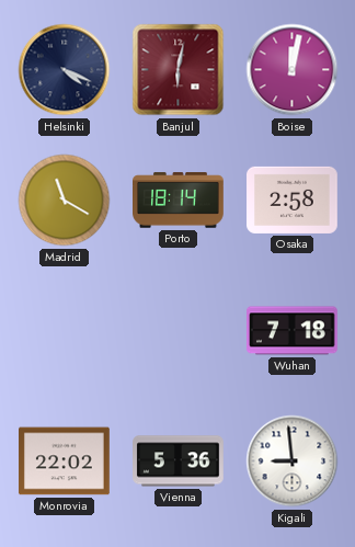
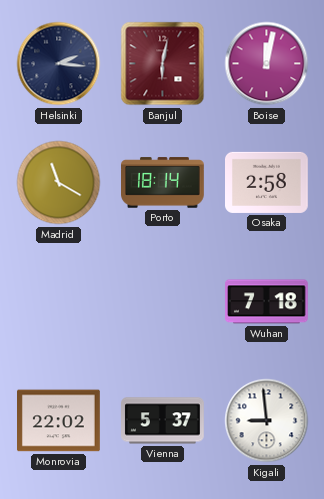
Helsinki: 4:19 -> 2:16
Vienna: 5:36 -> 5:37
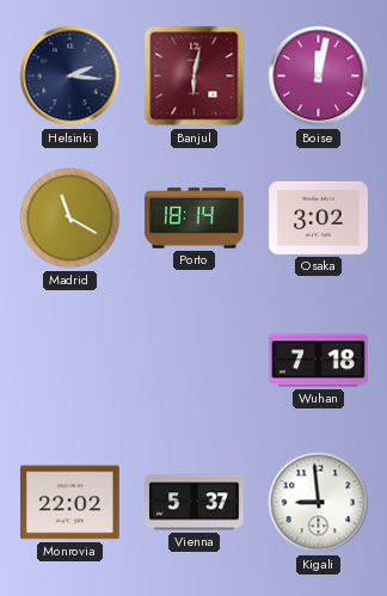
Osaka: 2:58 -> 3:02
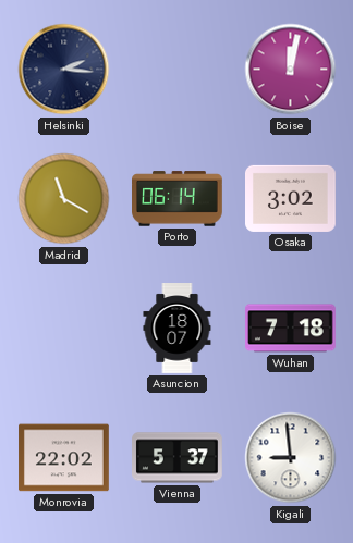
Banjul: 6:02 -> none
Porto: 18:14 -> 06:14
Asuncion: none -> 18:07
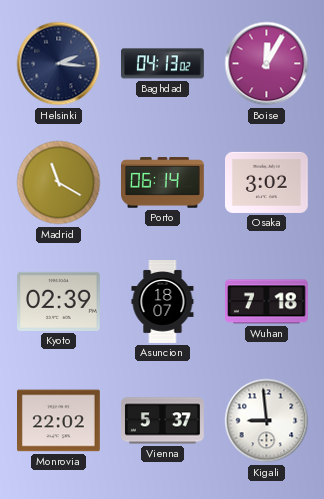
Baghdad: none -> 04:13
Boise: 12:02 -> 12:05
Kyoto: none -> 02:39
